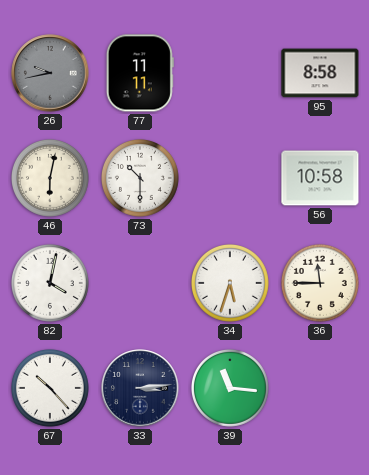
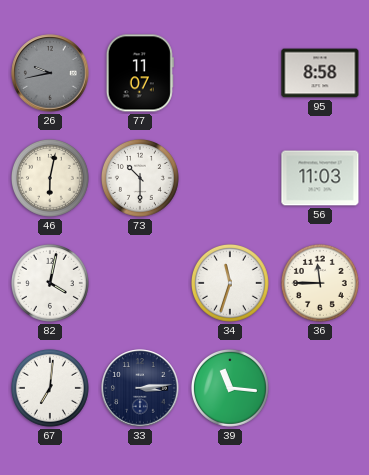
77: 11:11 -> 11:07
56: 10:58 -> 11:03
34: 5:33 -> 11:33
67: 10:23 -> 7:01
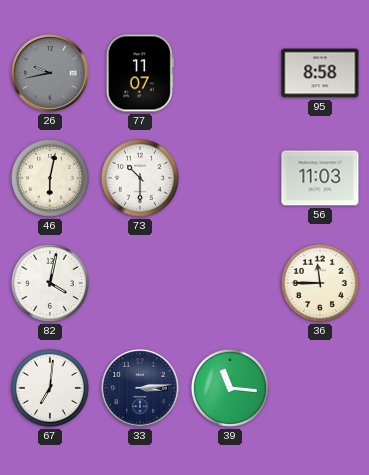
34: 11:33 -> none
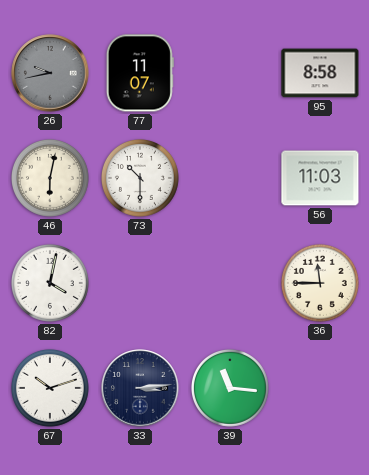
67: 7:01 -> 10:12
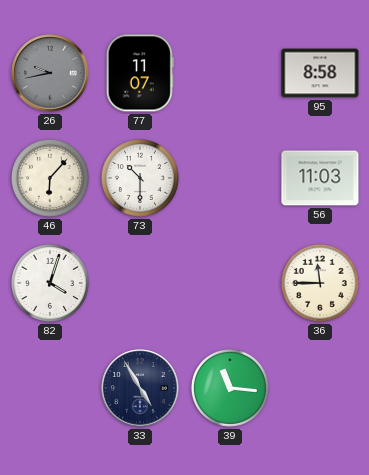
46: 6:02 -> 6:07
82: 4:02 -> 4:03
67: 10:12 -> none
33: 3:14 -> 4:55
